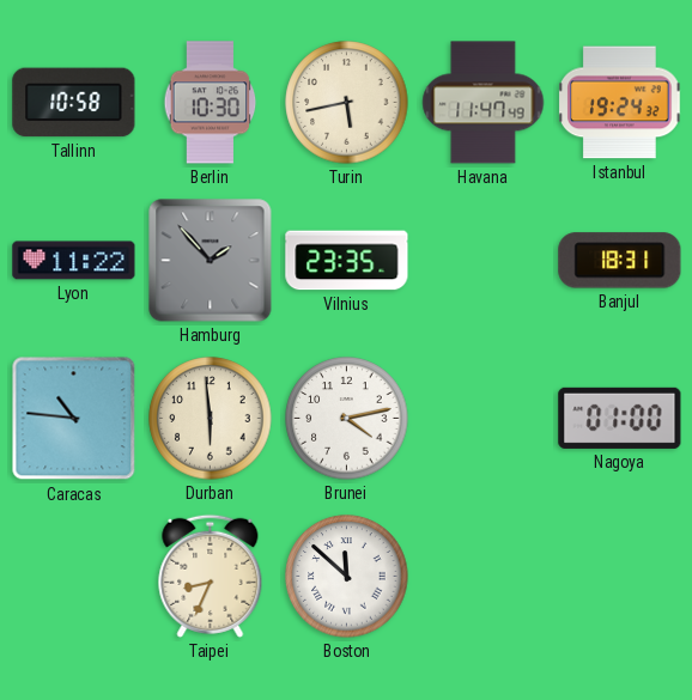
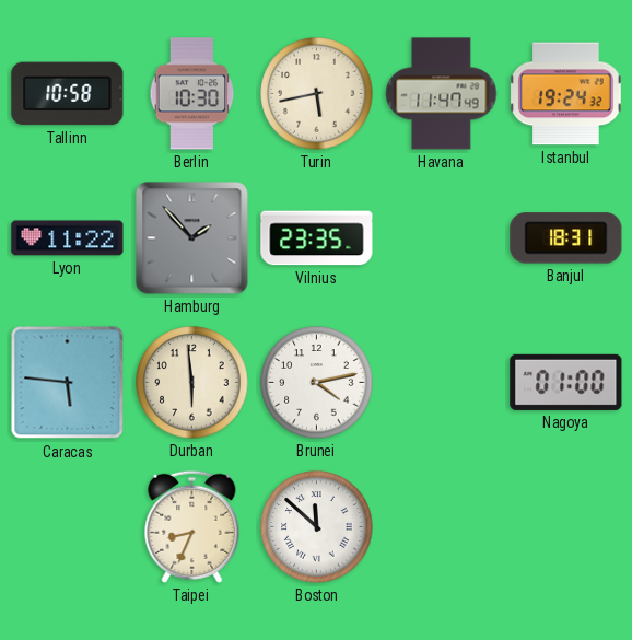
Caracas: 10:46 -> 5:46
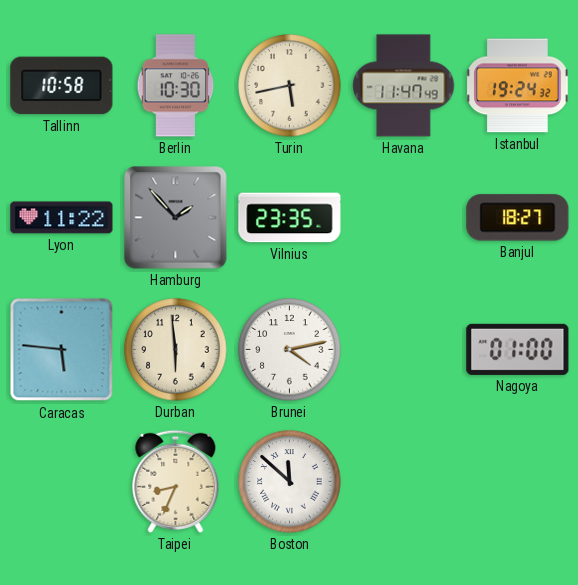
Banjul: 18:31 -> 18:27
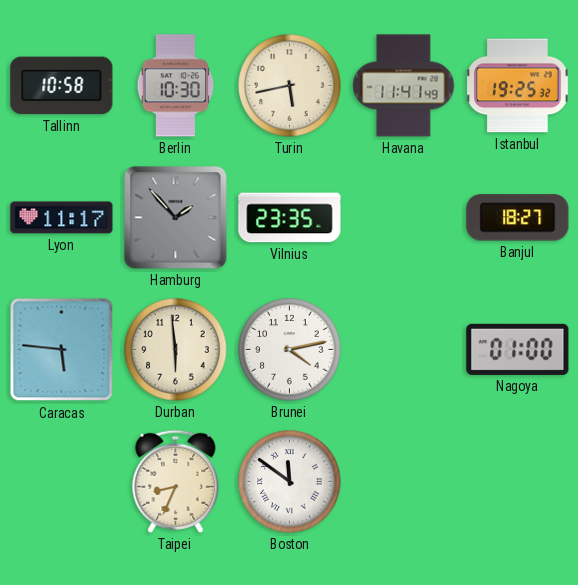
Havana: 11:47 -> 11:41
Istanbul: 19:24 -> 19:25
Lyon: 11:22 -> 11:17
Boston: 11:52 -> 11:51
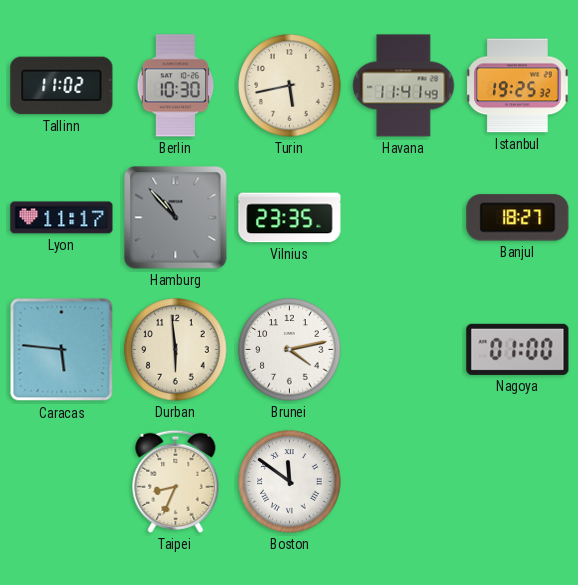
Tallinn: 10:58 -> 11:02
Hamburg: 1:53 -> 10:53
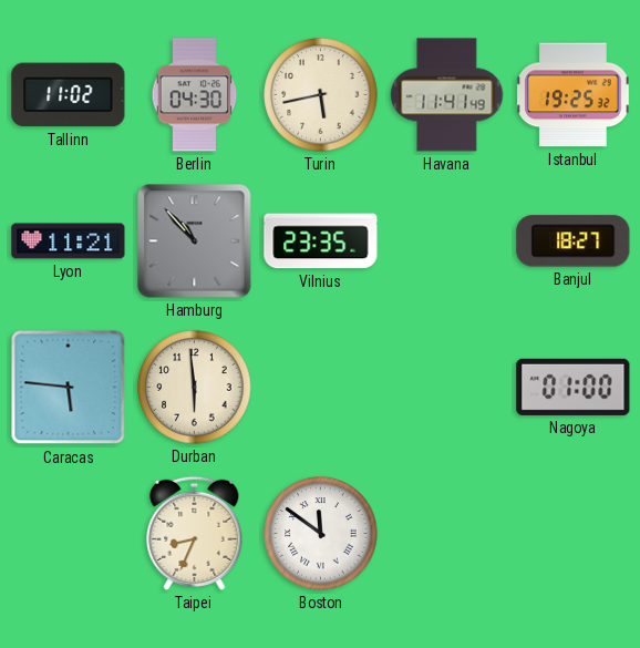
Berlin: 10:30 -> 04:30
Lyon: 11:17 -> 11:21
Brunei: 4:13 -> none
